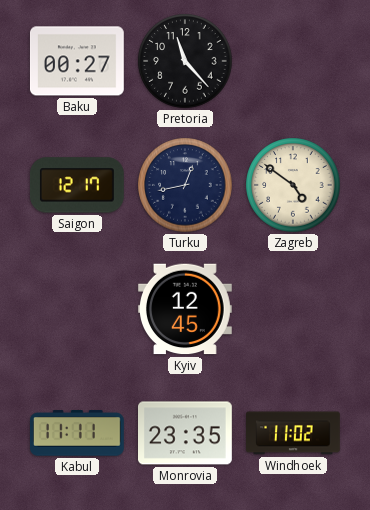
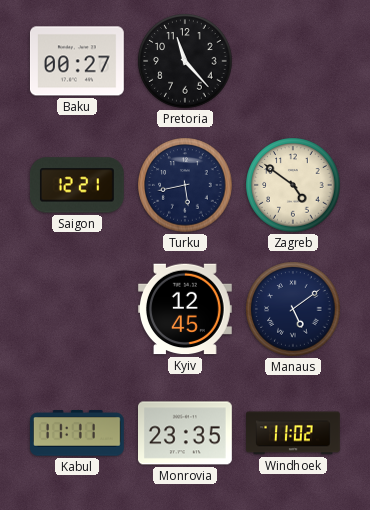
Saigon: 12:17 -> 12:21
Turku: 12:43 -> 5:43
Manaus: none -> 5:09
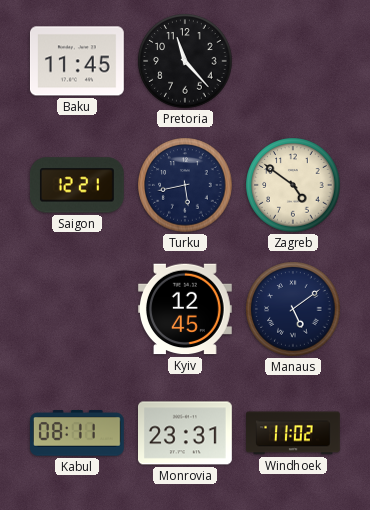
Baku: 00:27 -> 11:45
Kabul: 11:11 -> 08:11
Monrovia: 23:35 -> 23:31
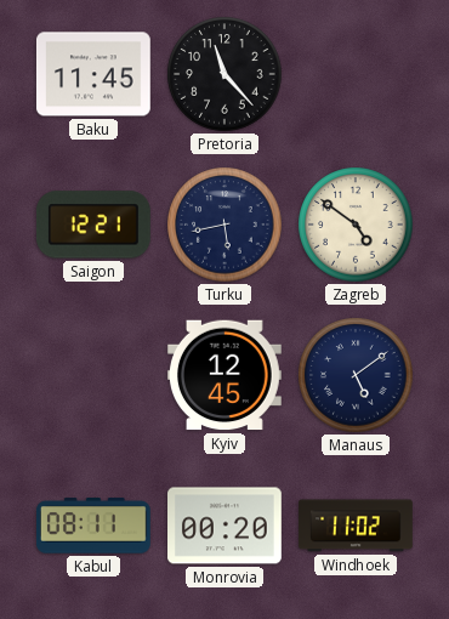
Monrovia: 23:31 -> 00:20
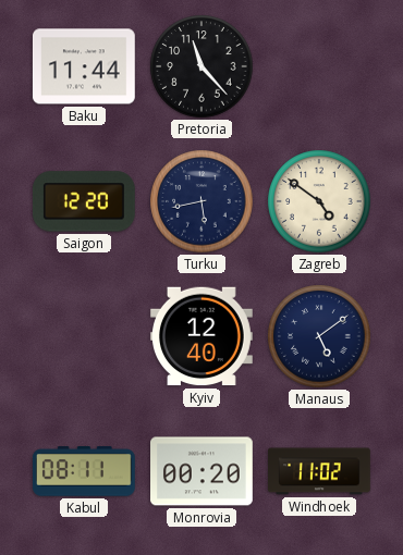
Baku: 11:45 -> 11:44
Saigon: 12:21 -> 12:20
Kyiv: 12:45 -> 12:40
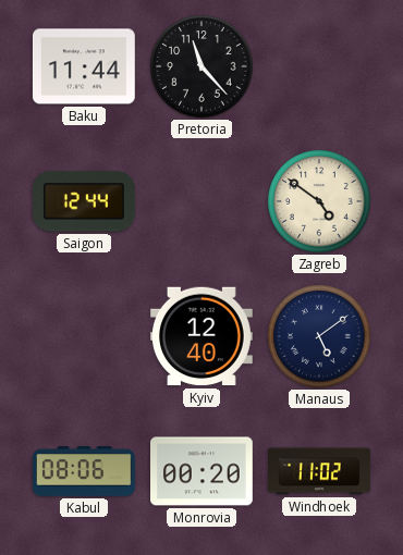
Saigon: 12:20 -> 12:44
Turku: 5:43 -> none
Kabul: 08:11 -> 08:06
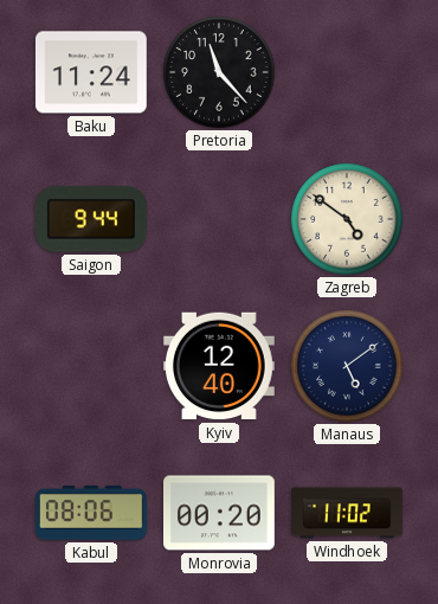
Baku: 11:44 -> 11:24
Saigon: 12:44 -> 9:44
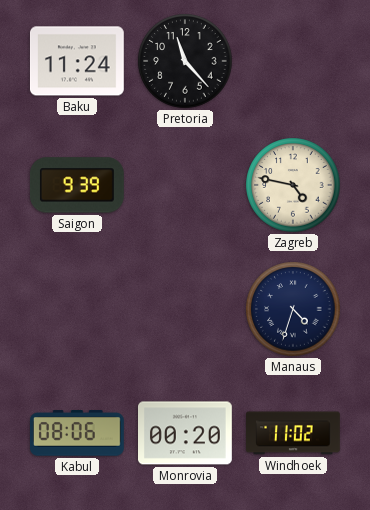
Saigon: 9:44 -> 9:39
Zagreb: 4:51 -> 4:47
Kyiv: 12:40 -> none
Manaus: 5:09 -> 4:33
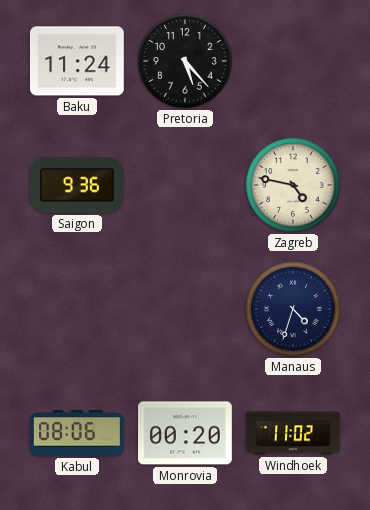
Pretoria: 11:23 -> 5:23
Saigon: 9:39 -> 9:36
